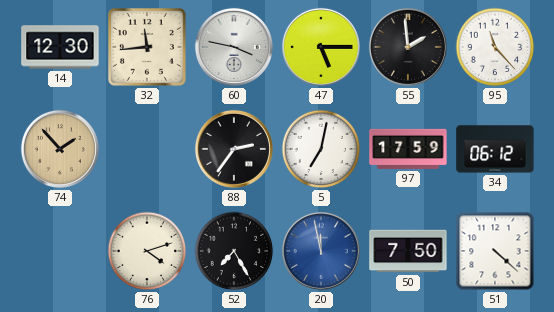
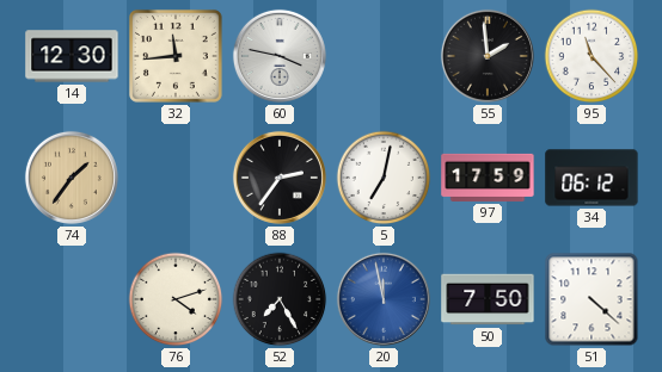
47: 5:15 -> none
74: 1:53 -> 1:36
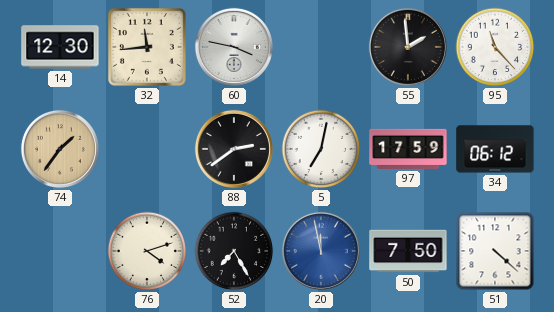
88: 2:36 -> 2:39
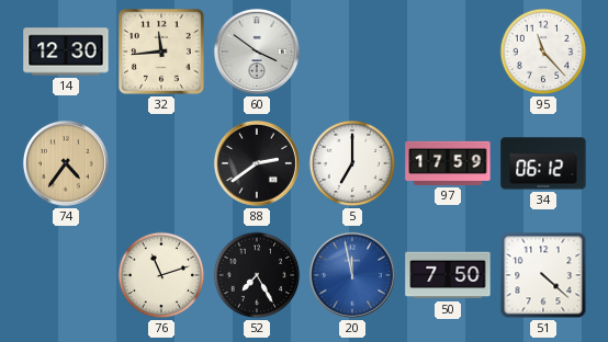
60: 3:47 -> 3:51
55: 1:59 -> none
74: 1:36 -> 4:36
5: 7:02 -> 7:00
76: 4:12 -> 11:12
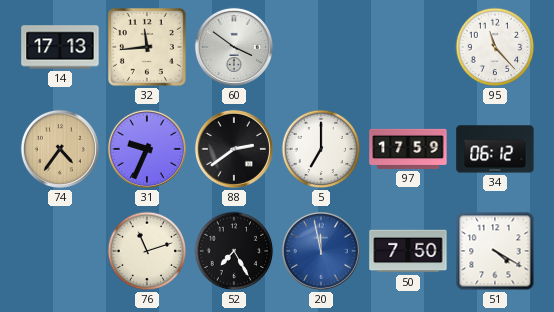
14: 12:30 -> 17:13
31: none -> 9:34
51: 4:22 -> 4:20
